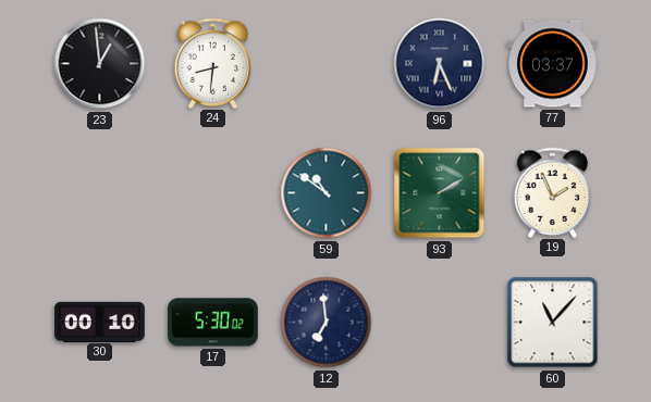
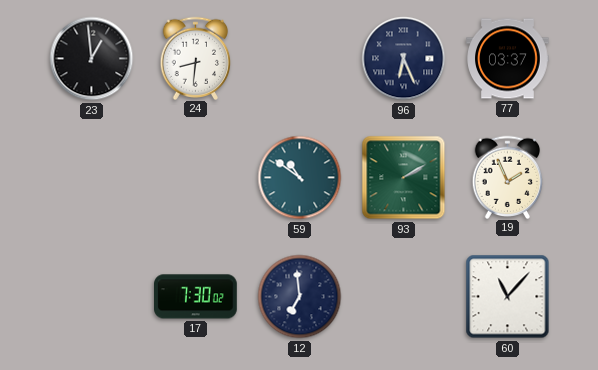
30: 00:10 -> none
17: 5:30 -> 7:30
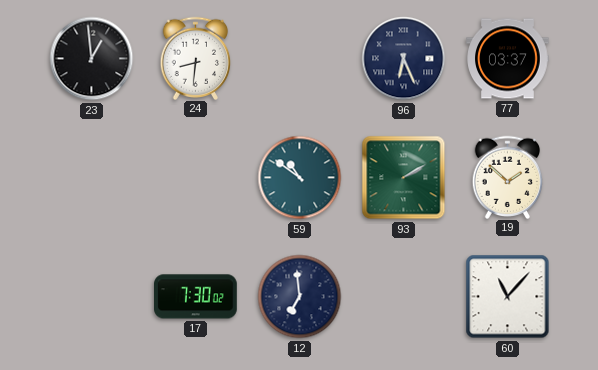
19: 1:56 -> 1:52
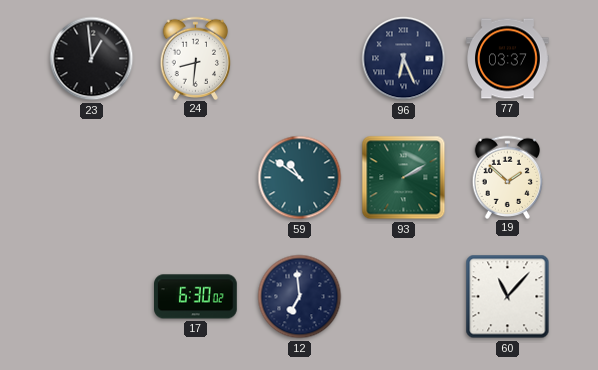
17: 7:30 -> 6:30
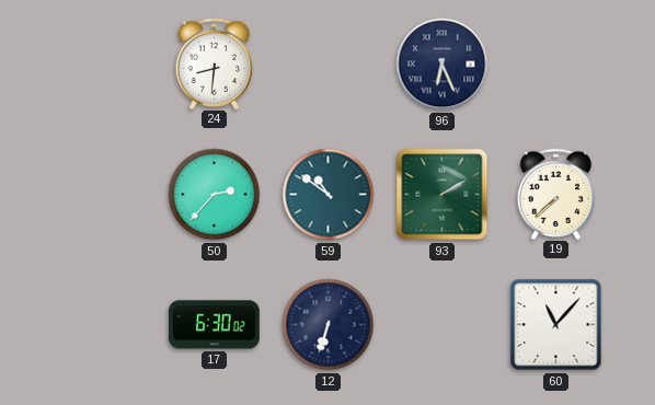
23: 12:59 -> none
77: 03:37 -> none
50: none -> 2:37
19: 1:52 -> 7:38
12: 6:59 -> 6:33
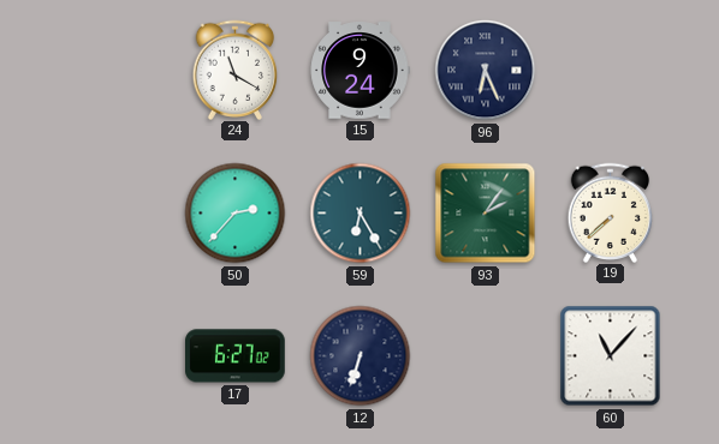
24: 8:31 -> 11:20
15: none -> 9:24
59: 10:51 -> 6:25
93: 2:10 -> 2:06
17: 6:30 -> 6:27
